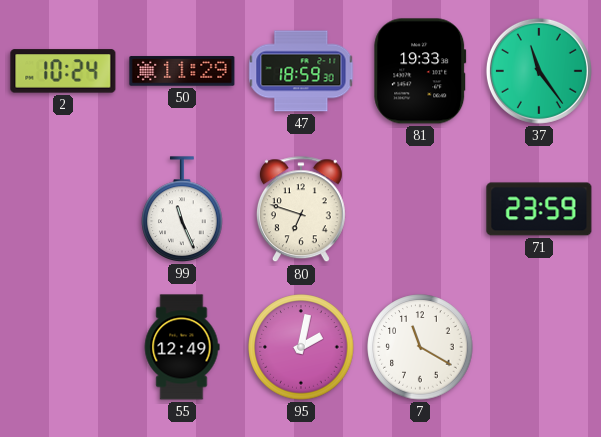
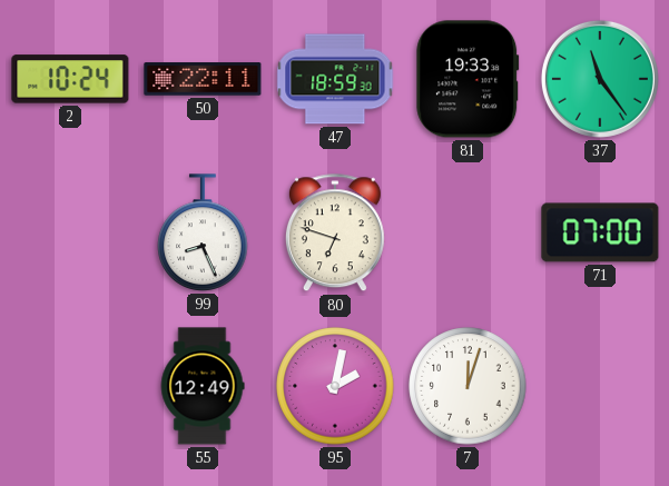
50: 11:29 -> 22:11
99: 11:26 -> 8:26
71: 23:59 -> 07:00
7: 11:20 -> 12:03
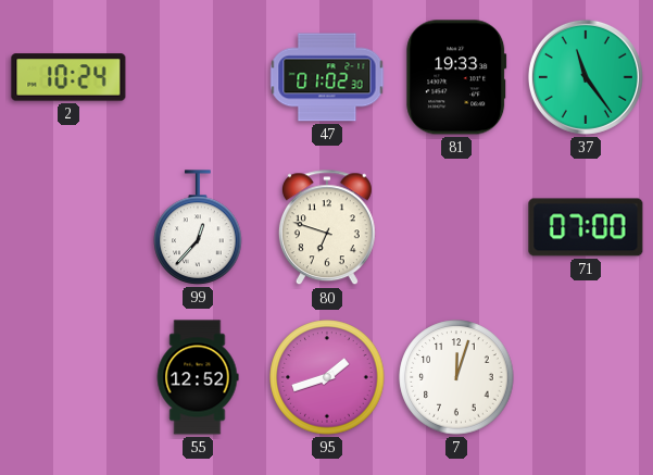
50: 22:11 -> none
47: 18:59 -> 01:02
99: 8:26 -> 12:37
55: 12:49 -> 12:52
95: 2:02 -> 1:42
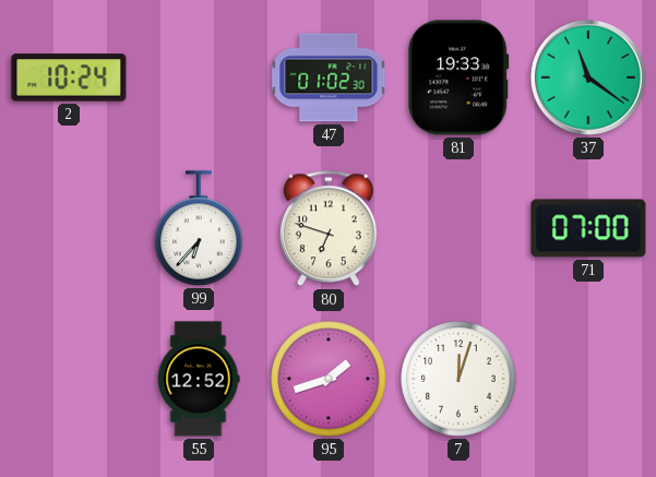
37: 11:24 -> 11:21
99: 12:37 -> 6:37
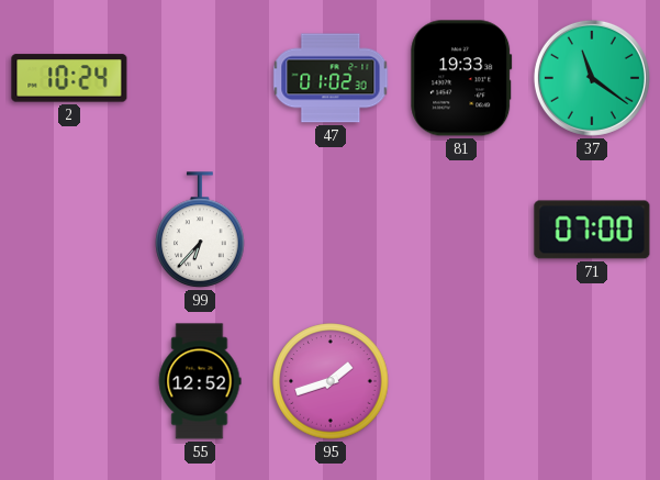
80: 6:48 -> none
7: 12:03 -> none
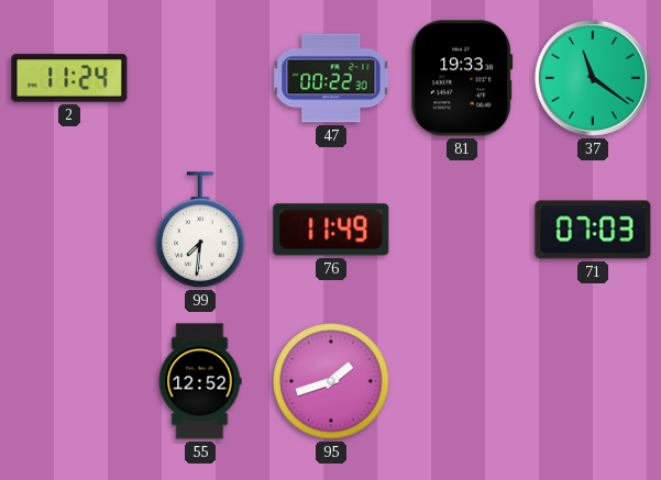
2: 10:24 -> 11:24
47: 01:02 -> 00:22
99: 6:37 -> 7:31
76: none -> 11:49
71: 07:00 -> 07:03
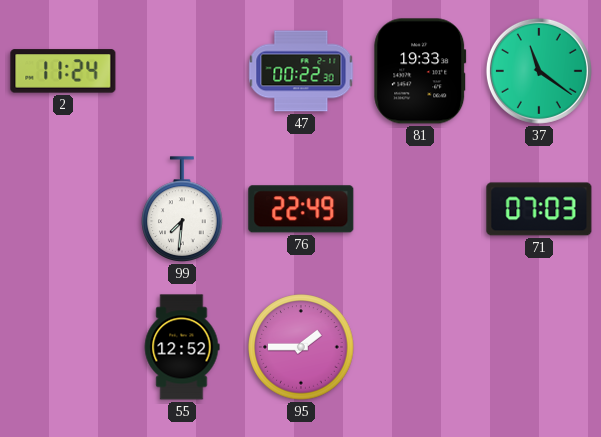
76: 11:49 -> 22:49
95: 1:42 -> 1:45
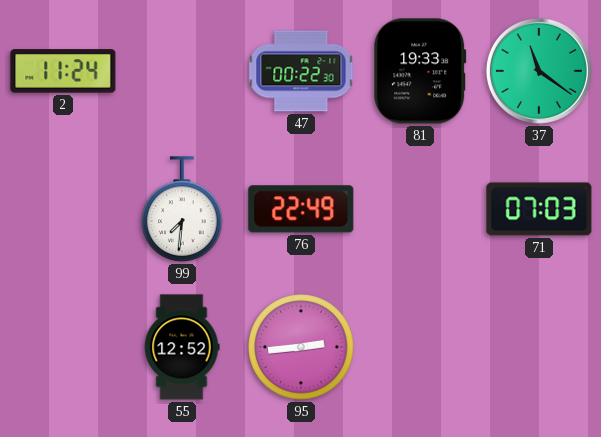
95: 1:45 -> 2:44
